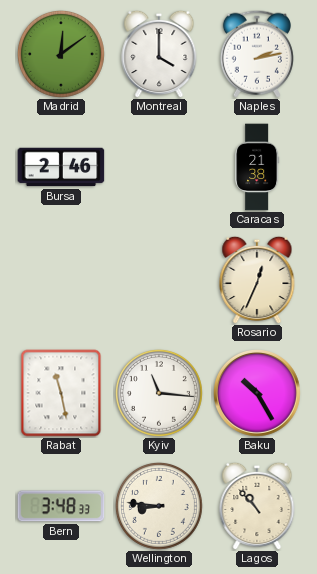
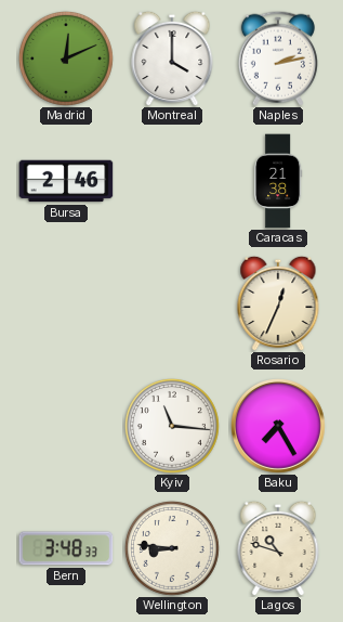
Madrid: 12:09 -> 12:11
Rabat: 11:28 -> none
Baku: 10:25 -> 7:25
Lagos: 10:53 -> 10:48
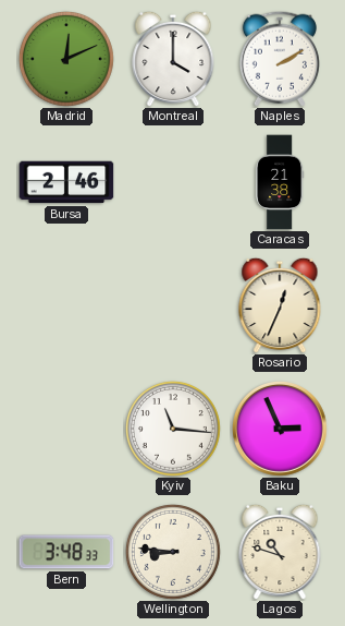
Naples: 2:13 -> 2:10
Baku: 7:25 -> 2:56
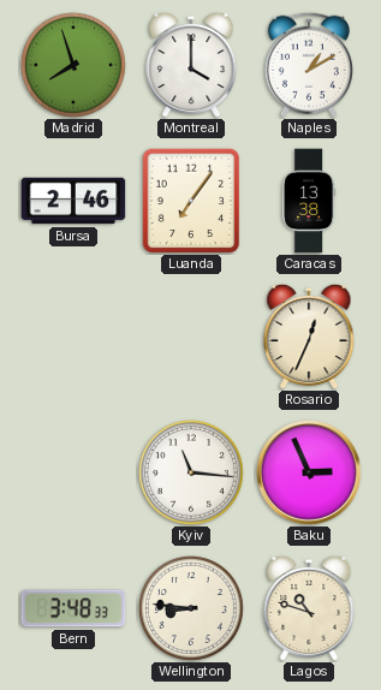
Madrid: 12:11 -> 7:57
Naples: 2:10 -> 1:10
Luanda: none -> 7:06
Caracas: 21:38 -> 13:38
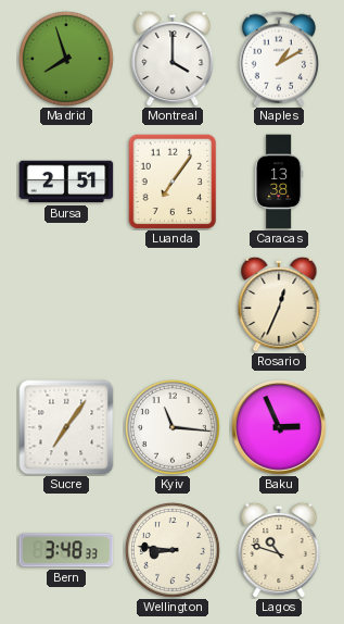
Bursa: 2:46 -> 2:51
Sucre: none -> 7:06
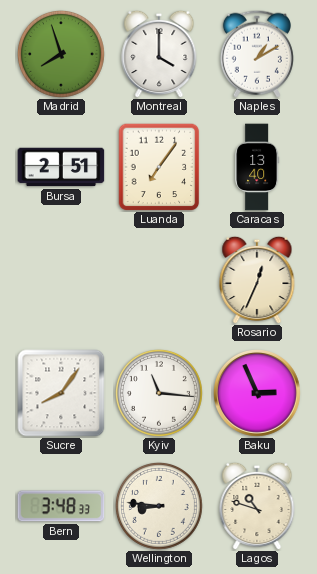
Caracas: 13:38 -> 13:40
Sucre: 7:06 -> 8:06
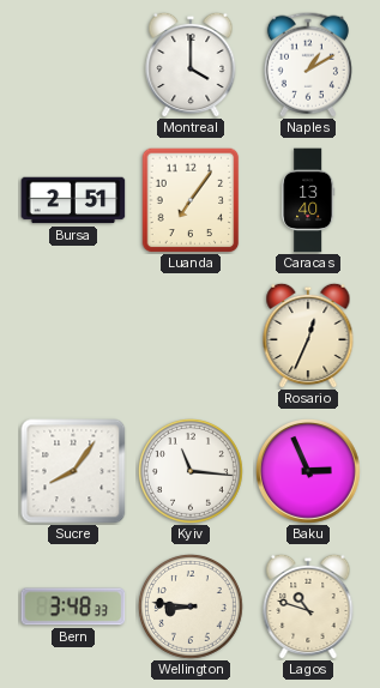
Madrid: 7:57 -> none
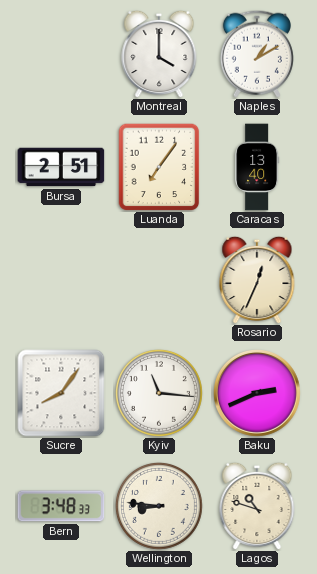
Baku: 2:56 -> 2:41
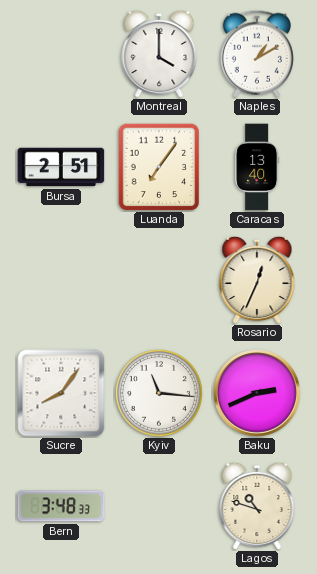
Wellington: 8:46 -> none
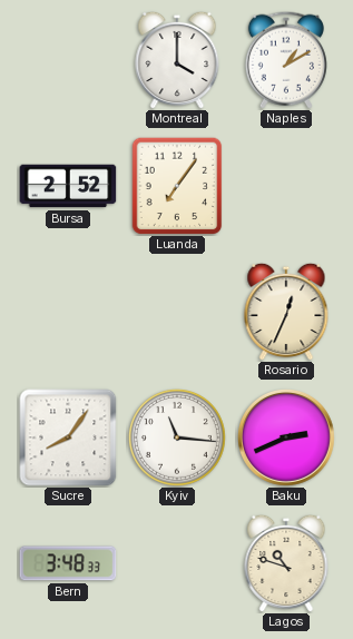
Bursa: 2:51 -> 2:52
Caracas: 13:40 -> none
